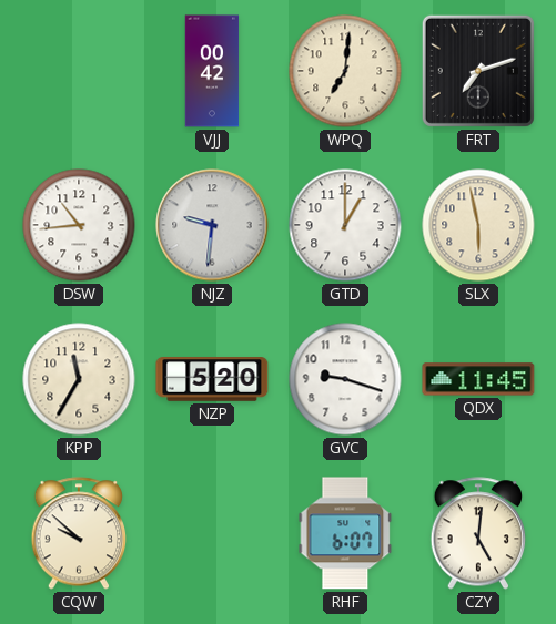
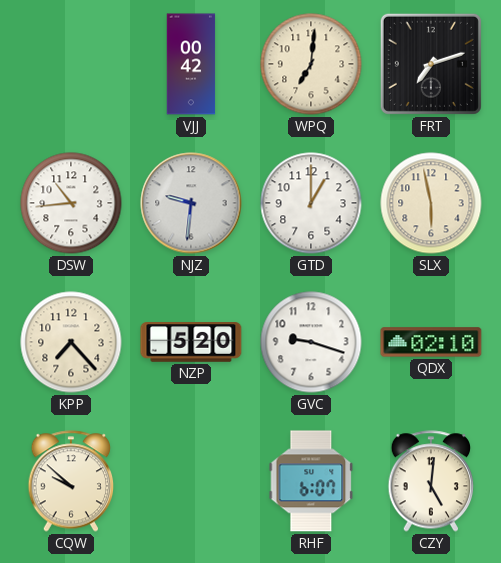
KPP: 11:35 -> 7:23
QDX: 11:45 -> 02:10
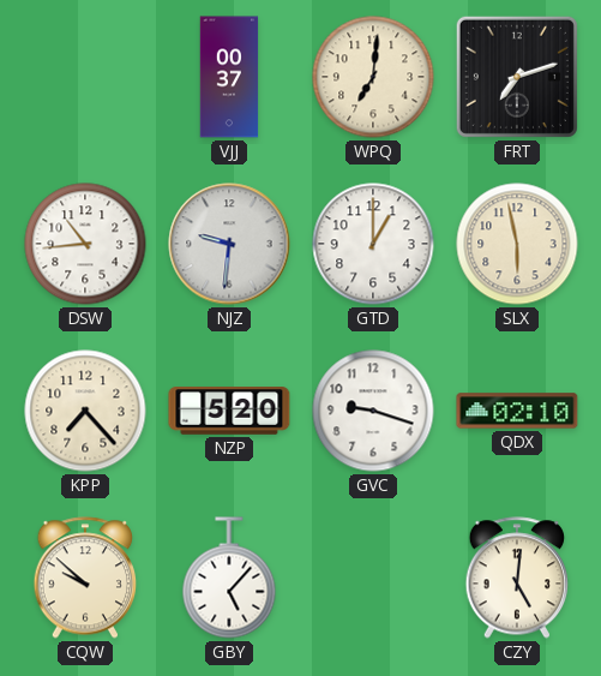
VJJ: 00:42 -> 00:37
GBY: none -> 5:07
RHF: 6:07 -> none
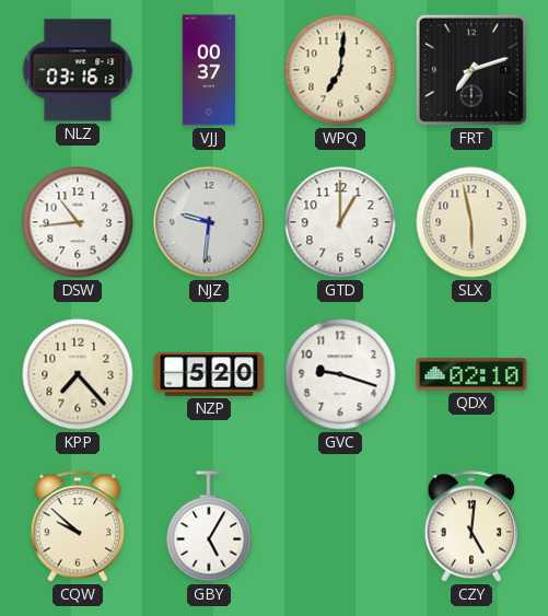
NLZ: none -> 03:16
GBY: 5:07 -> 5:05
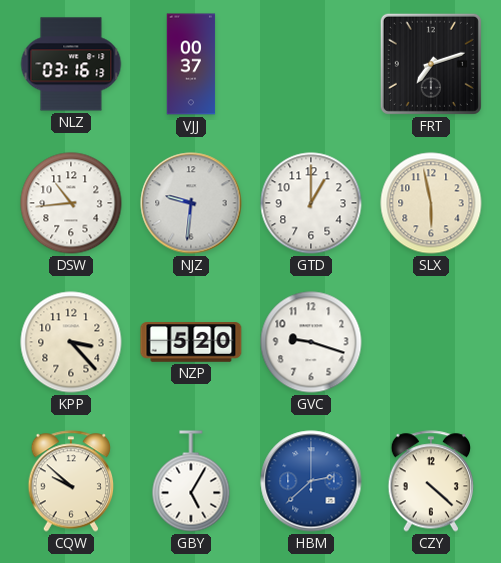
WPQ: 7:01 -> none
KPP: 7:23 -> 3:23
QDX: 02:10 -> none
HBM: none -> 2:38
CZY: 5:01 -> 4:22
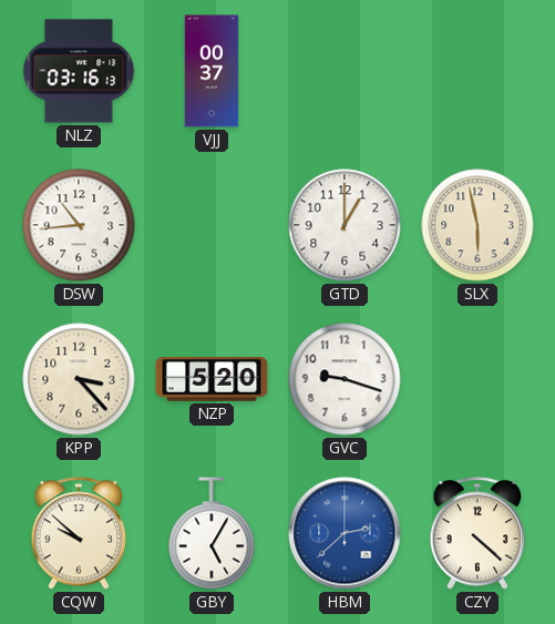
FRT: 7:12 -> none
NJZ: 9:31 -> none
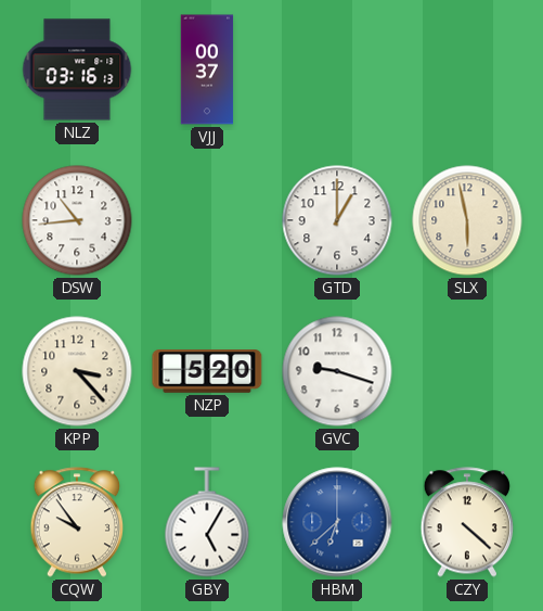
CQW: 9:52 -> 9:54
HBM: 2:38 -> 6:38
